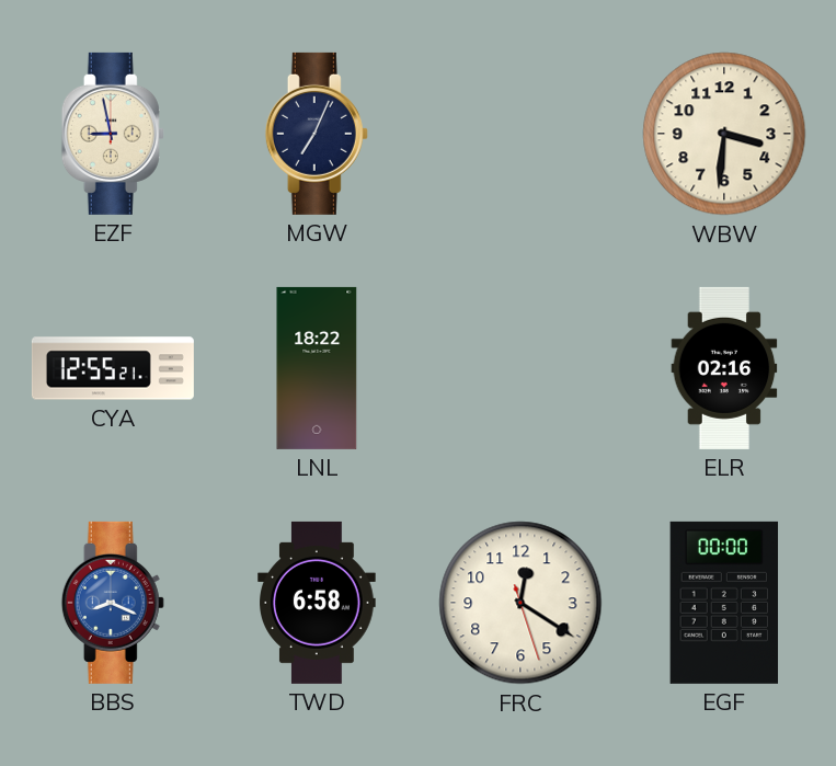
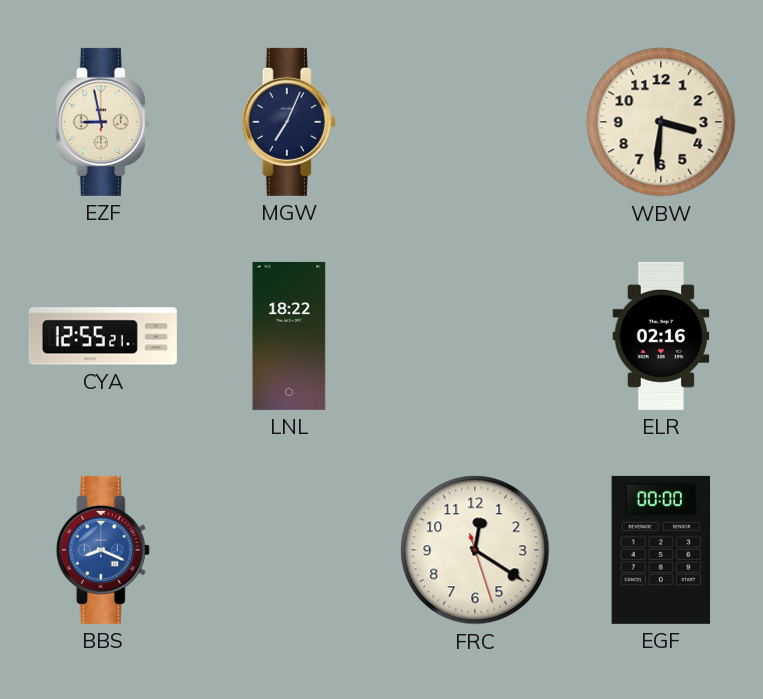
TWD: 6:58 -> none
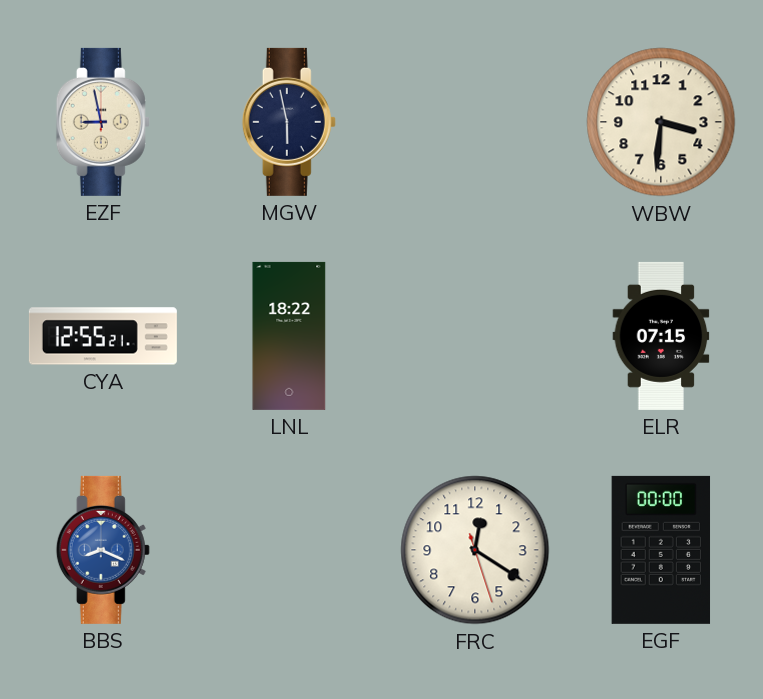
MGW: 7:04 -> 5:58
ELR: 02:16 -> 07:15
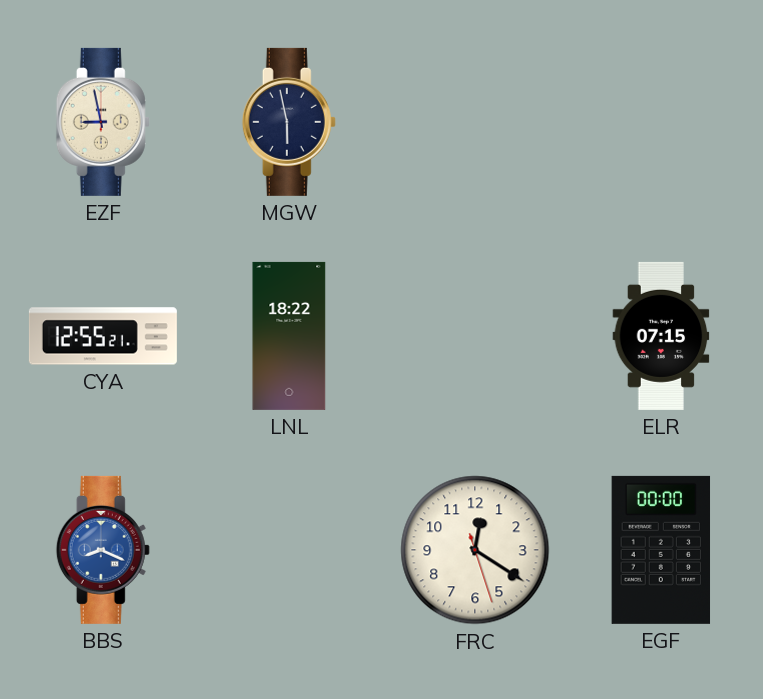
WBW: 3:31 -> none
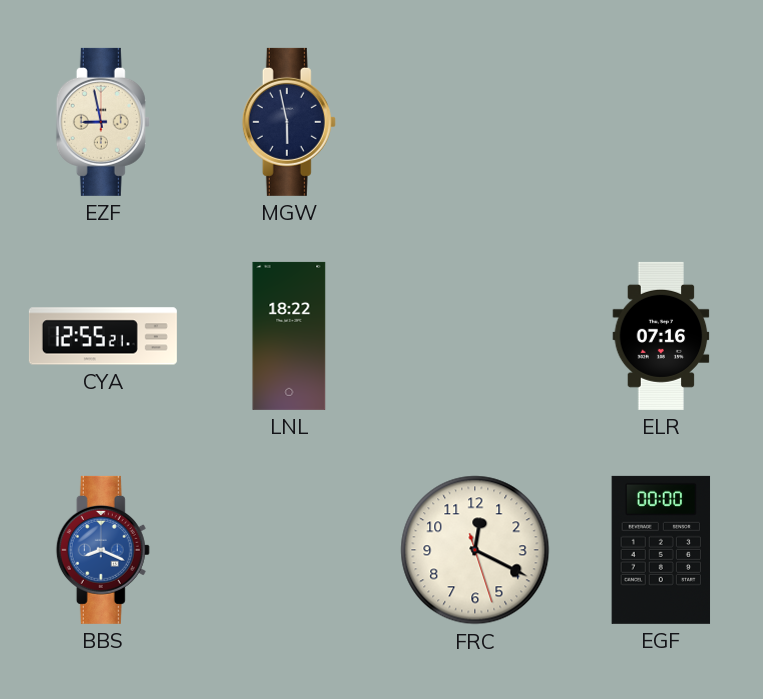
ELR: 07:15 -> 07:16
FRC: 12:20 -> 12:19
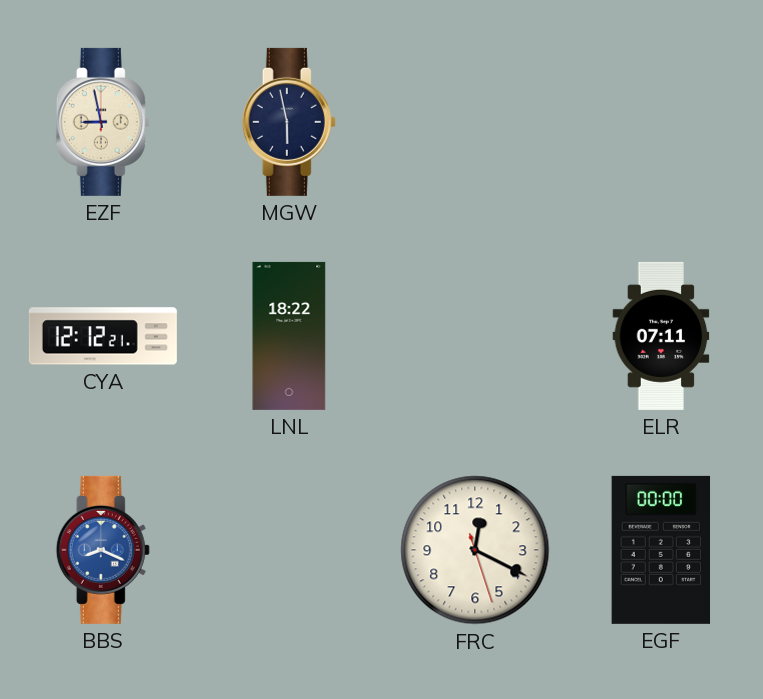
CYA: 12:55 -> 12:12
ELR: 07:16 -> 07:11
